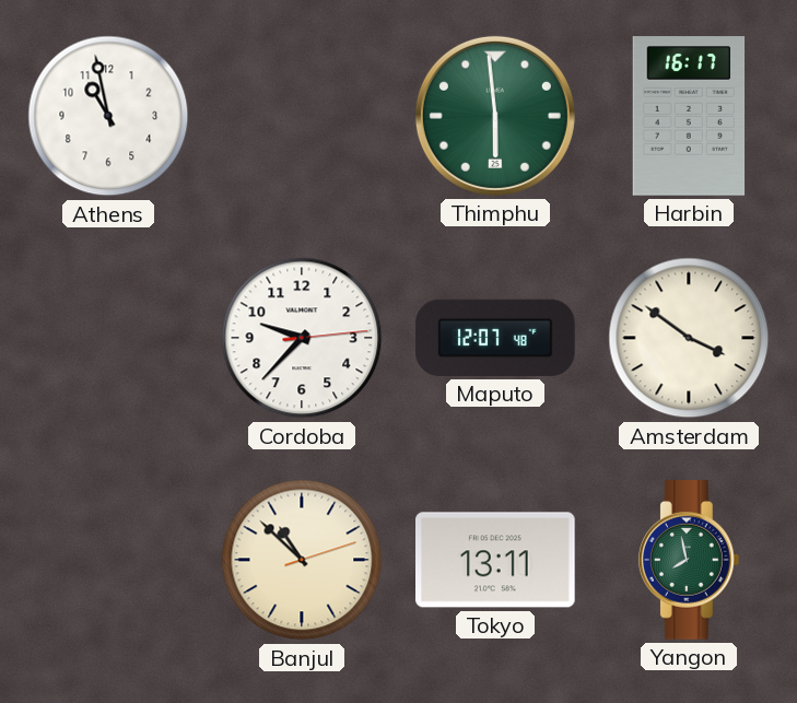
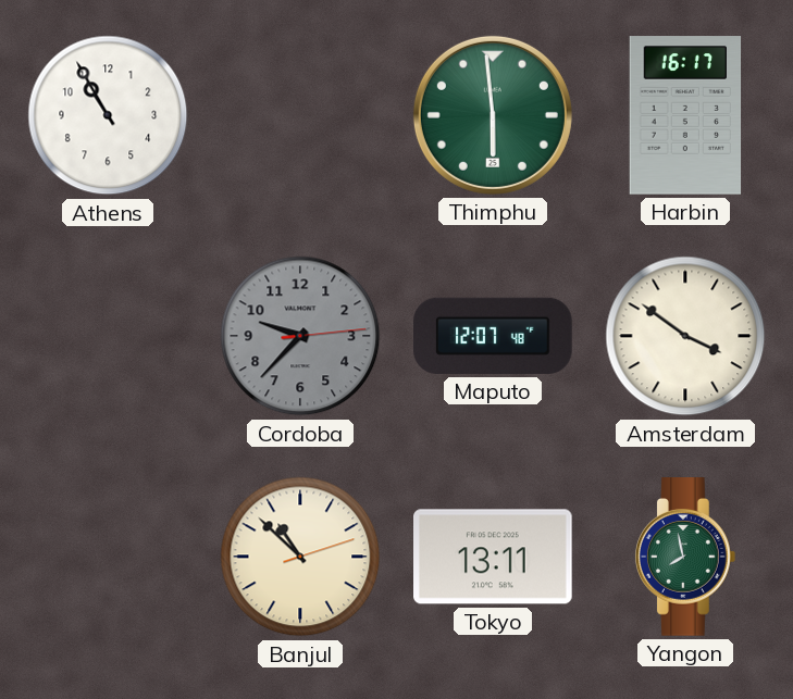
Athens: 10:58 -> 10:55
Cordoba dial: white -> grey
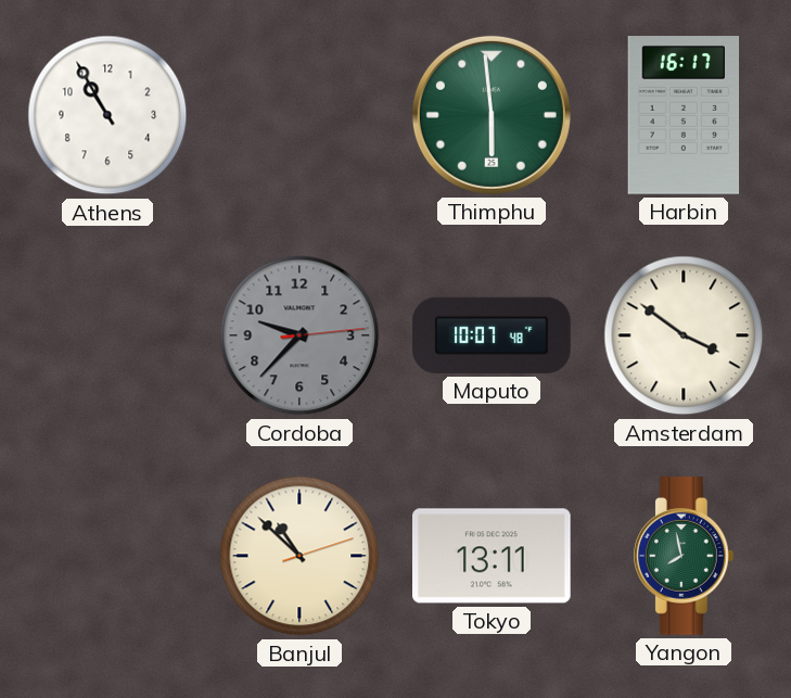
Maputo: 12:07 -> 10:07
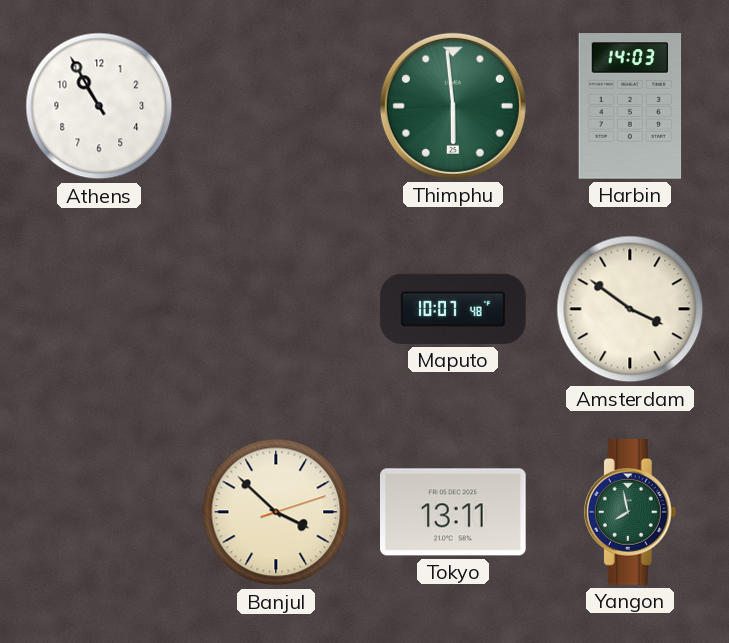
Harbin: 16:17 -> 14:03
Cordoba: 9:37 -> none
Banjul: 10:52 -> 3:52
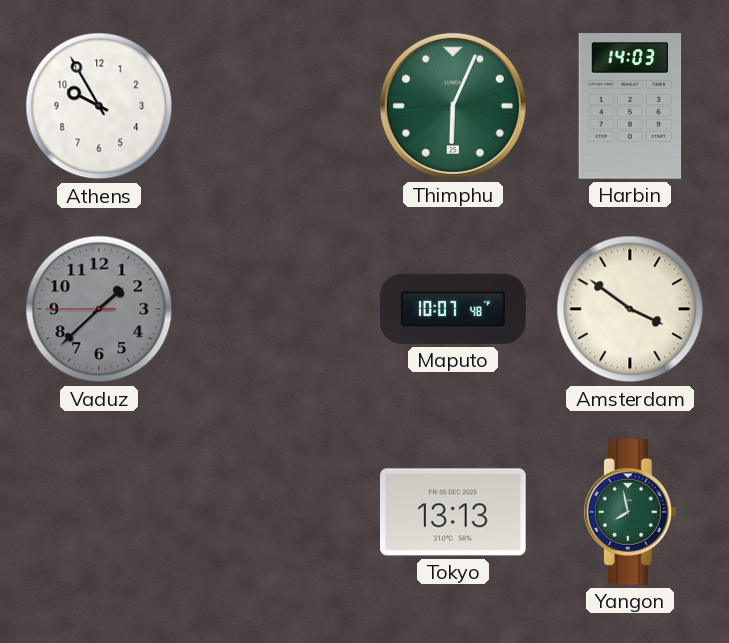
Athens: 10:55 -> 9:55
Thimphu: 5:59 -> 6:04
Vaduz: none -> 1:37
Banjul: 3:52 -> none
Tokyo: 13:11 -> 13:13
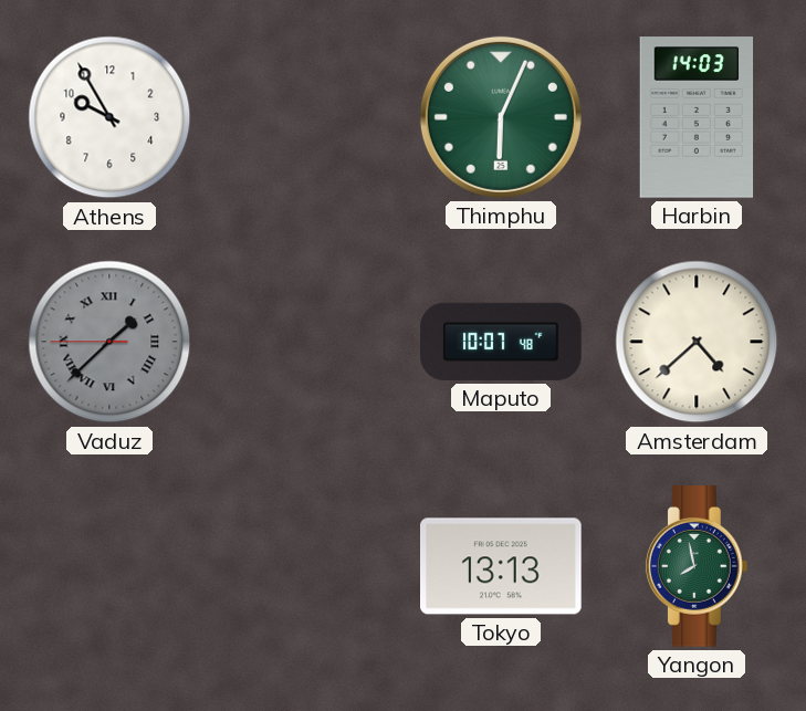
Vaduz numerals: Arabic -> Roman
Amsterdam: 3:51 -> 4:38
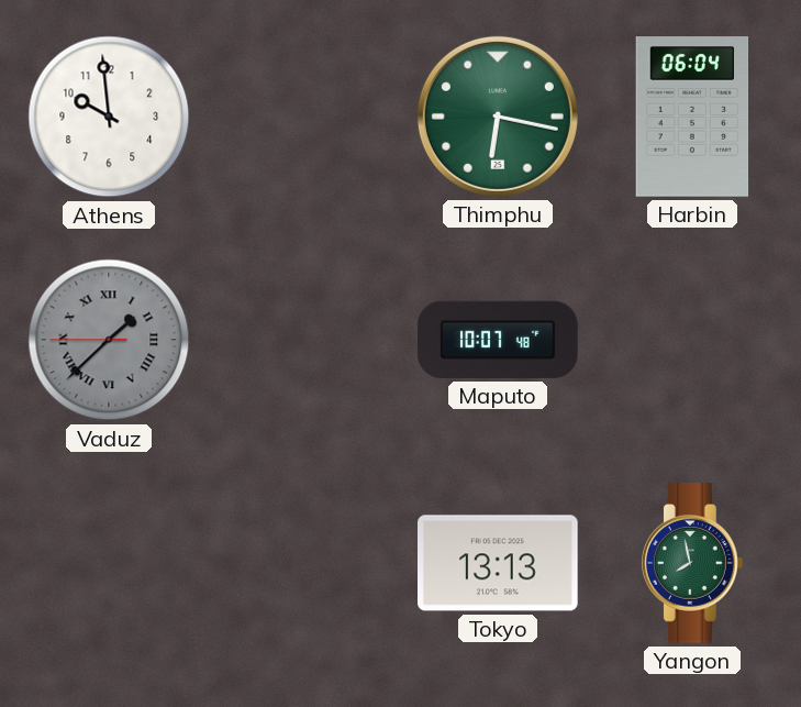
Athens: 9:55 -> 9:59
Thimphu: 6:04 -> 6:17
Harbin: 14:03 -> 06:04
Amsterdam: 4:38 -> none
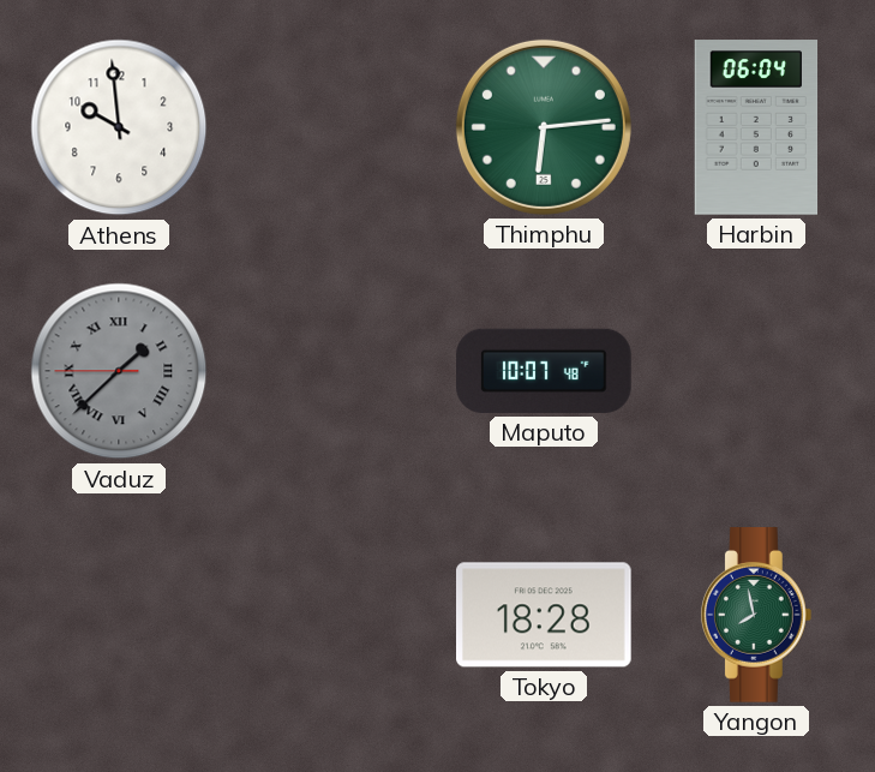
Thimphu: 6:17 -> 6:14
Tokyo: 13:13 -> 18:28
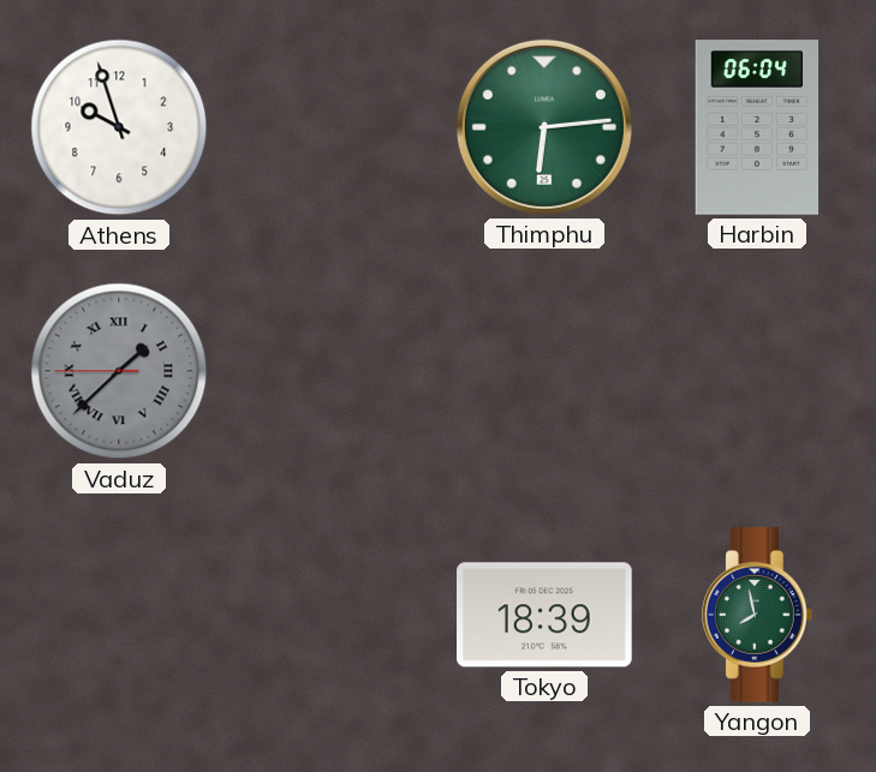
Athens: 9:59 -> 9:57
Maputo: 10:07 -> none
Tokyo: 18:28 -> 18:39
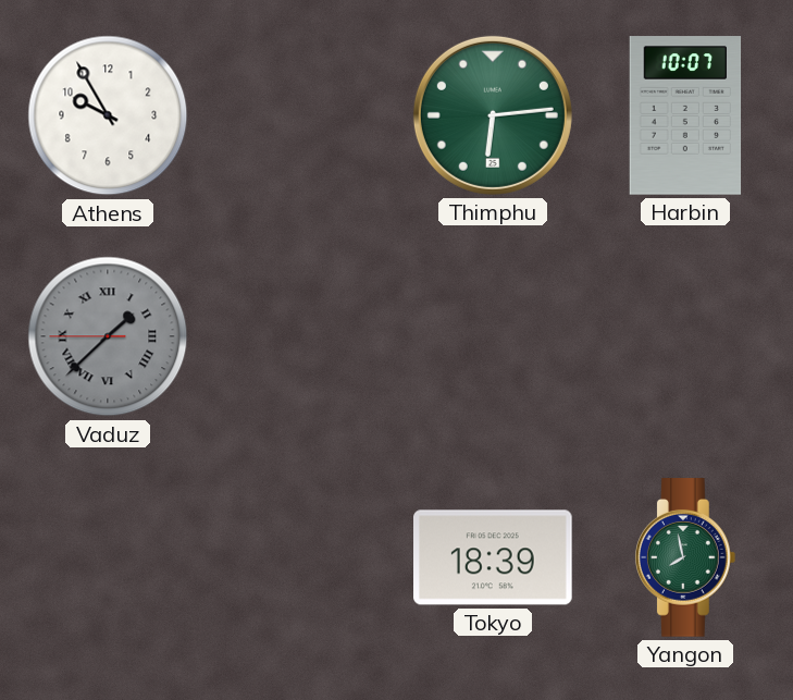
Athens: 9:57 -> 9:55
Harbin: 06:04 -> 10:07
